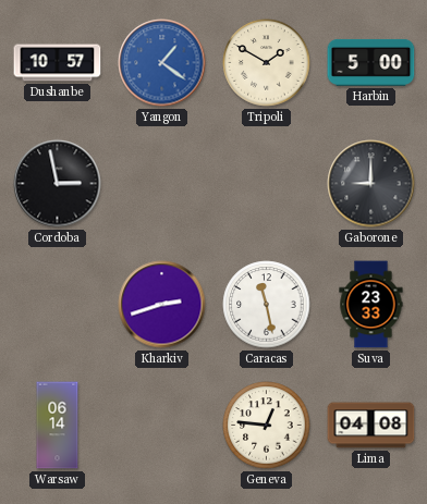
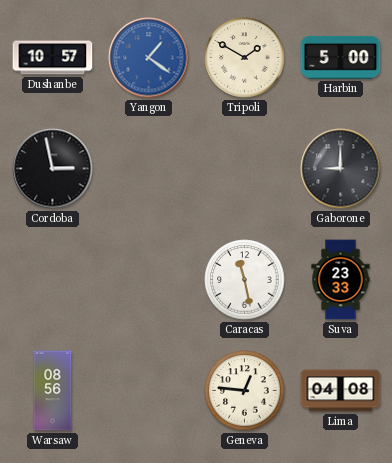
Kharkiv: 2:42 -> none
Warsaw: 06:14 -> 08:56
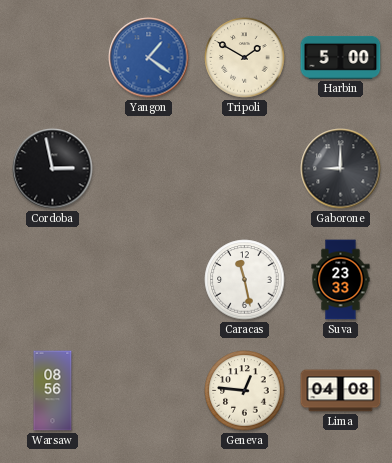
Dushanbe: 10:57 -> none
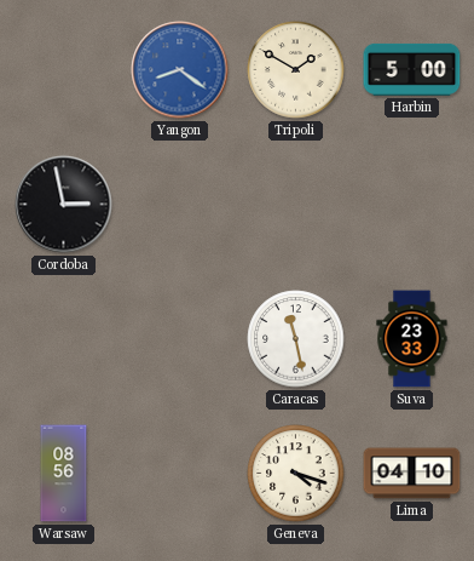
Yangon: 1:21 -> 8:21
Gaborone: 9:00 -> none
Geneva: 12:46 -> 4:18
Lima: 04:08 -> 04:10
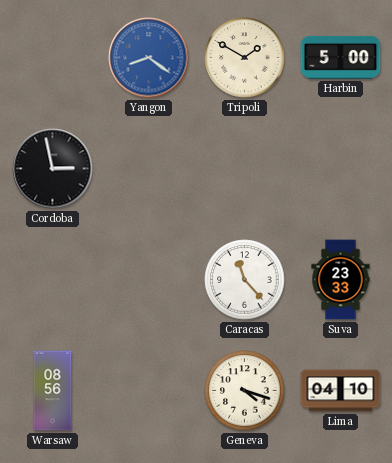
Caracas: 11:28 -> 11:23
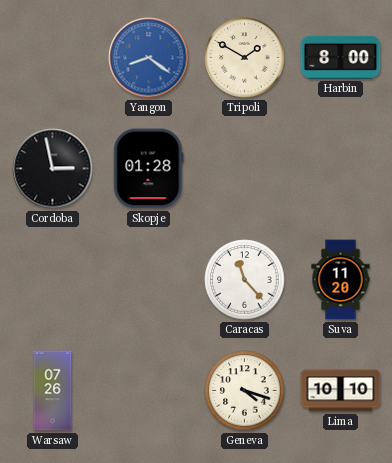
Harbin: 5:00 -> 8:00
Skopje: none -> 01:28
Suva: 23:33 -> 11:20
Warsaw: 08:56 -> 07:26
Lima: 04:10 -> 10:10
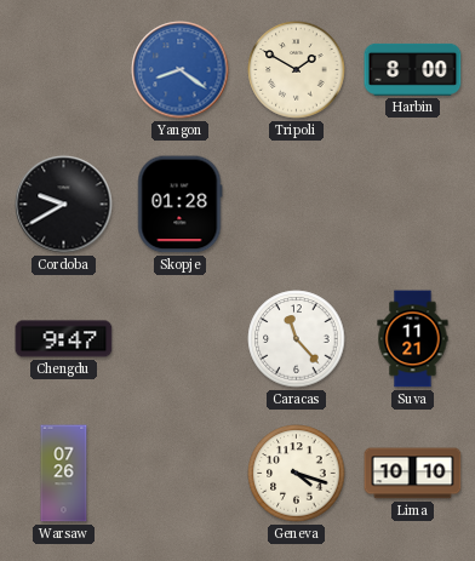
Cordoba: 2:58 -> 9:40
Chengdu: none -> 9:47
Suva: 11:20 -> 11:21
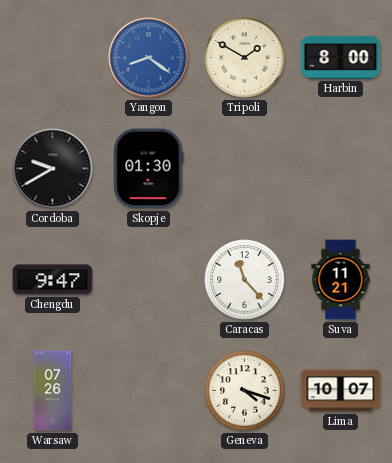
Skopje: 01:28 -> 01:30
Lima: 10:10 -> 10:07
